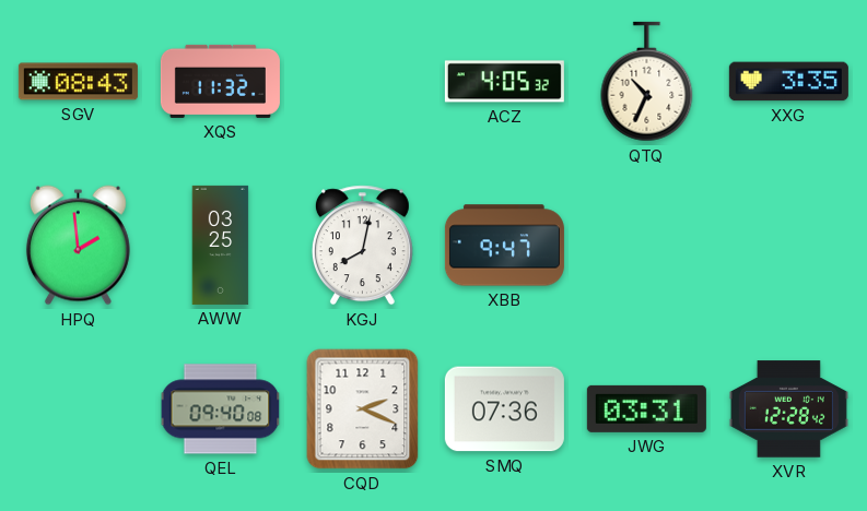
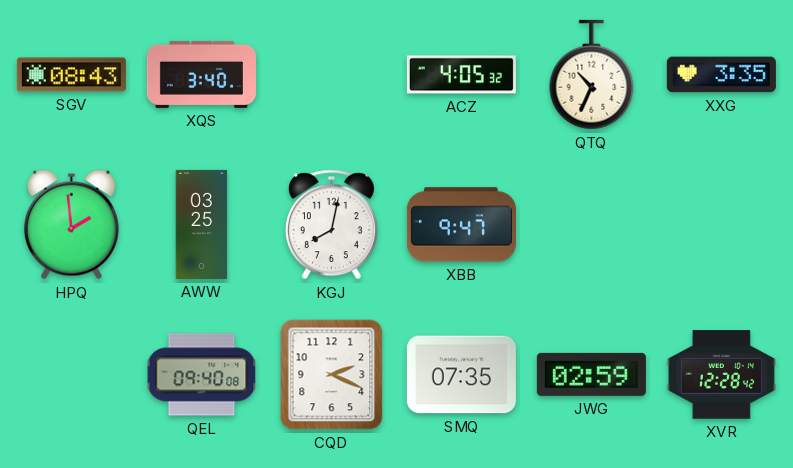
XQS: 11:32 -> 3:40
SMQ: 07:36 -> 07:35
JWG: 03:31 -> 02:59
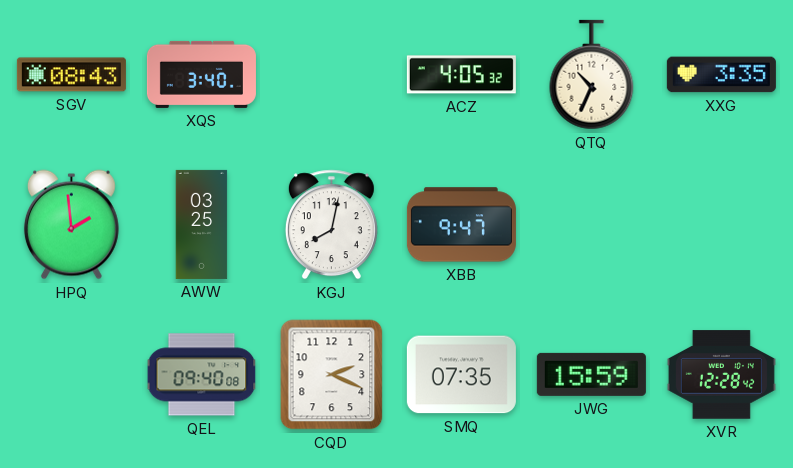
JWG: 02:59 -> 15:59
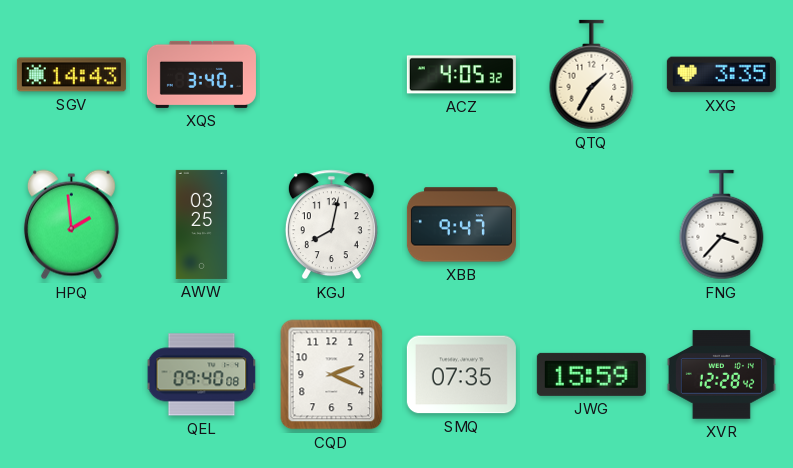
SGV: 08:43 -> 14:43
QTQ: 10:34 -> 1:35
FNG: none -> 3:37
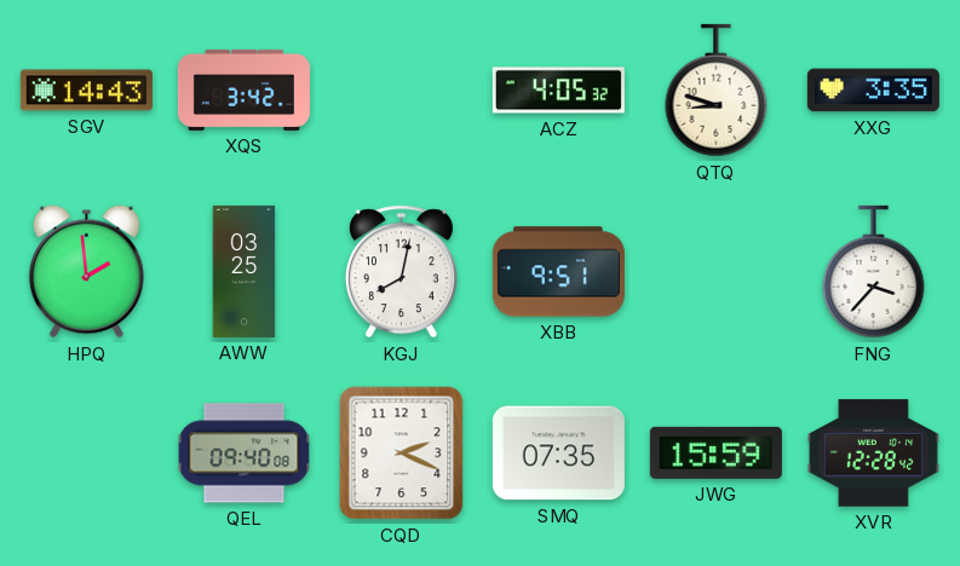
XQS: 3:40 -> 3:42
QTQ: 1:35 -> 8:48
XBB: 9:47 -> 9:51
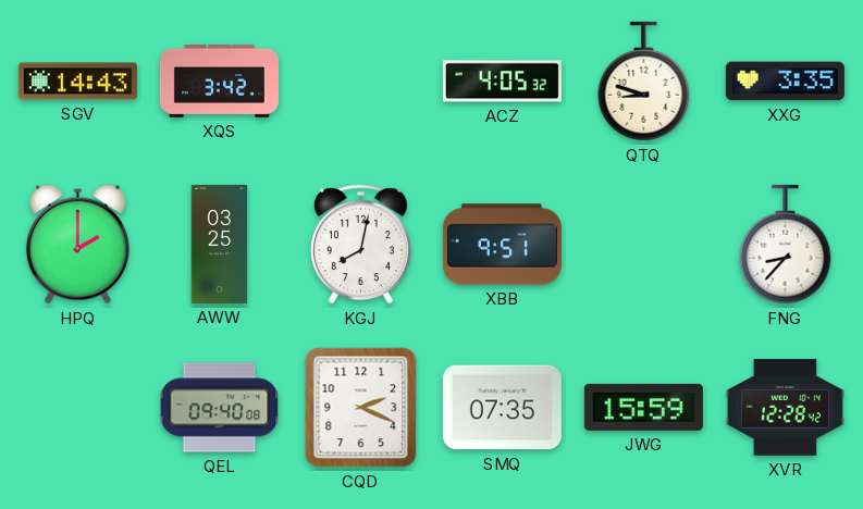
HPQ: 1:59 -> 2:00
FNG: 3:37 -> 8:37
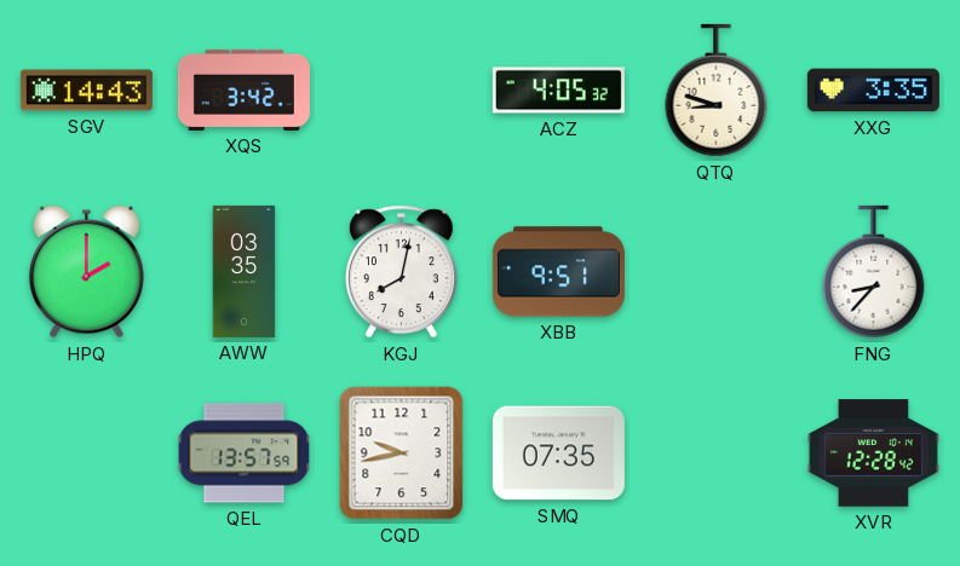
AWW: 03:25 -> 03:35
QEL: 09:40 -> 13:57
CQD: 2:19 -> 9:43
JWG: 15:59 -> none
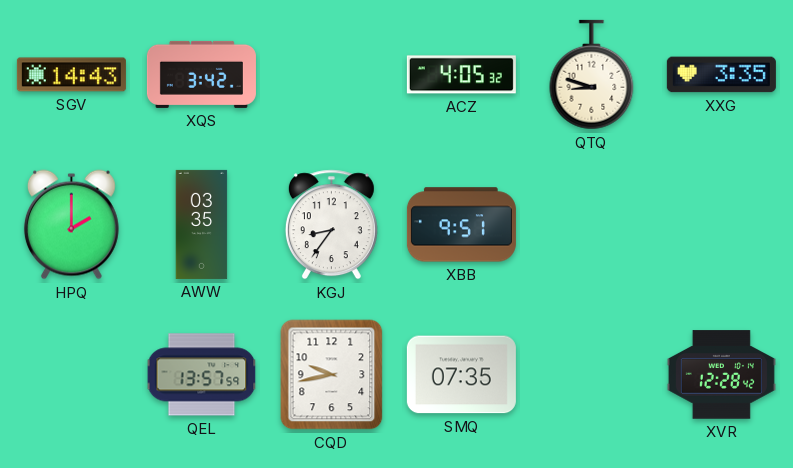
KGJ: 8:02 -> 8:36
FNG: 8:37 -> none
